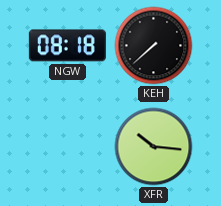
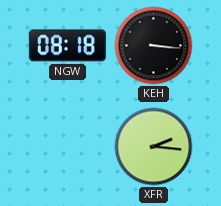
KEH: 7:38 -> 3:16
XFR: 10:16 -> 2:16
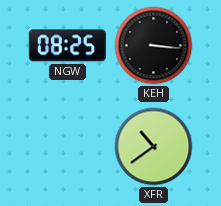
NGW: 08:18 -> 08:25
XFR: 2:16 -> 10:39
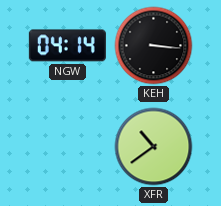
NGW: 08:25 -> 04:14
